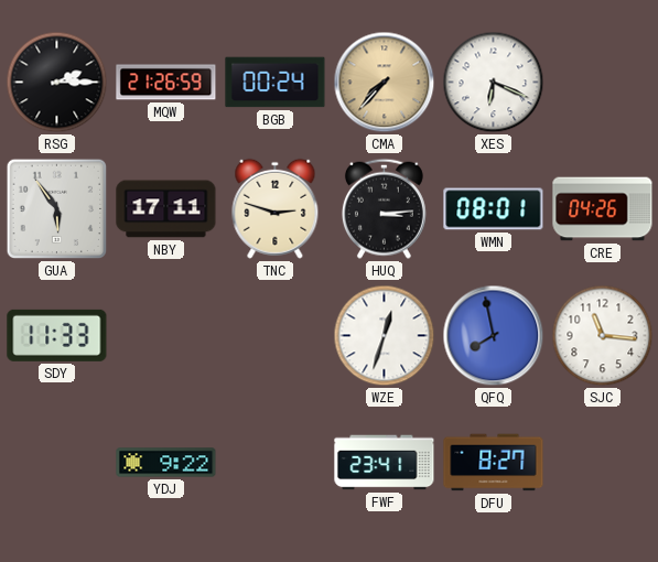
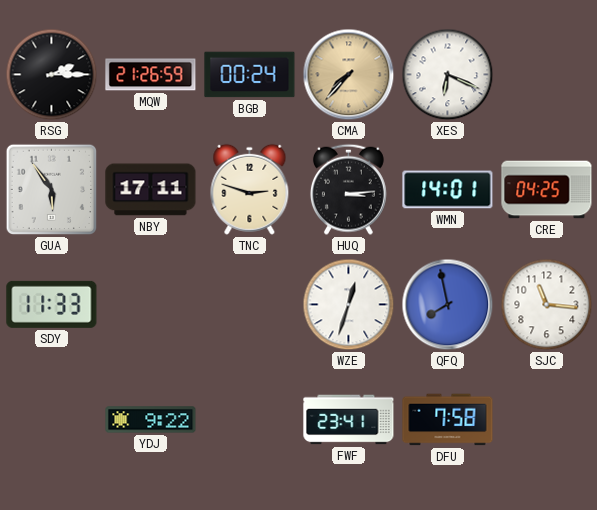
WMN: 08:01 -> 14:01
CRE: 04:26 -> 04:25
DFU: 8:27 -> 7:58
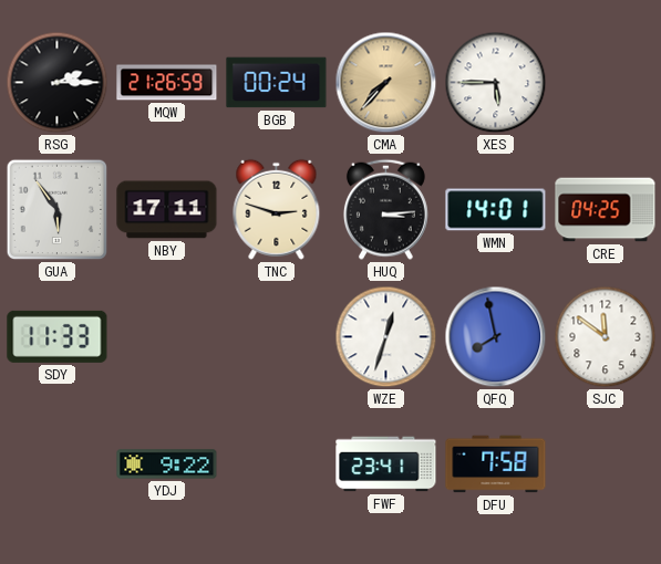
XES: 6:19 -> 5:45
SJC: 11:16 -> 11:51
